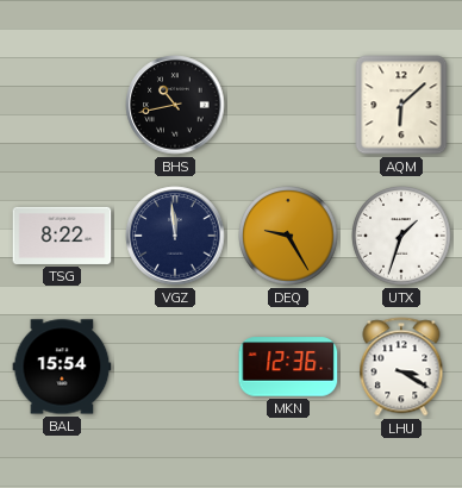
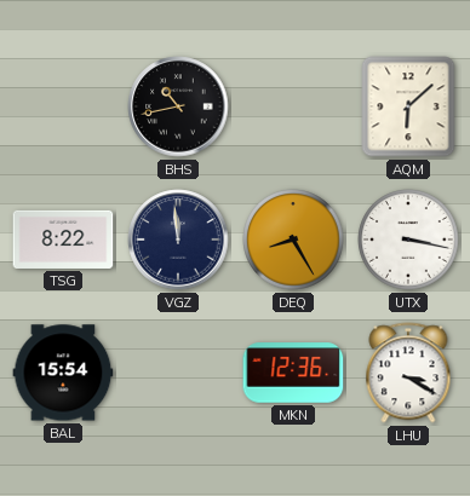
DEQ: 9:25 -> 8:25
UTX: 1:33 -> 3:17
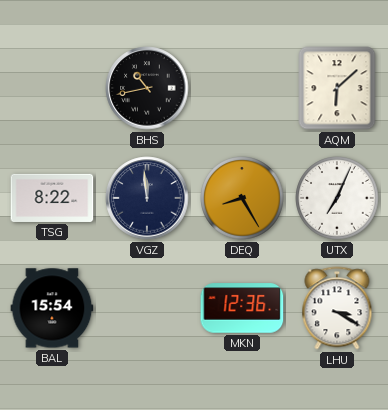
UTX: 3:17 -> 7:04
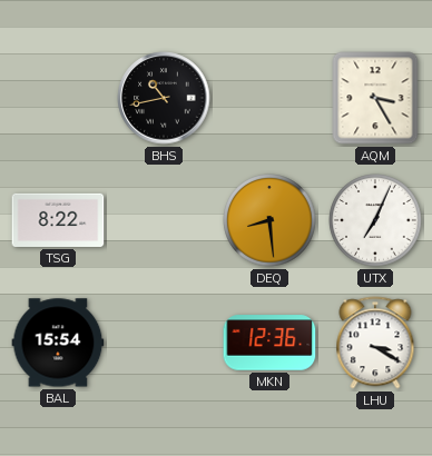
AQM: 6:08 -> 3:25
VGZ: 11:59 -> none
DEQ: 8:25 -> 8:29
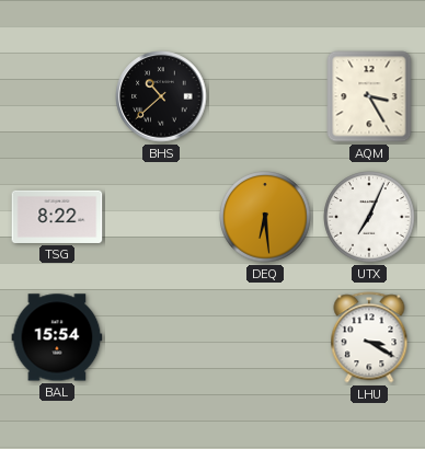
BHS: 10:43 -> 10:38
DEQ: 8:29 -> 6:29
MKN: 12:36 -> none
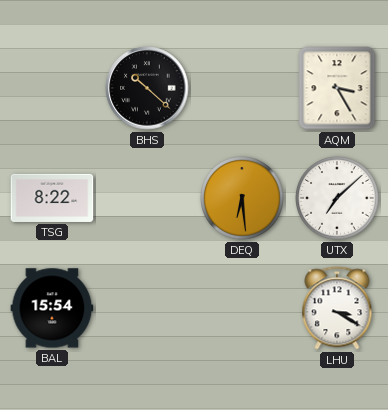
BHS: 10:38 -> 10:22
UTX: 7:04 -> 7:08
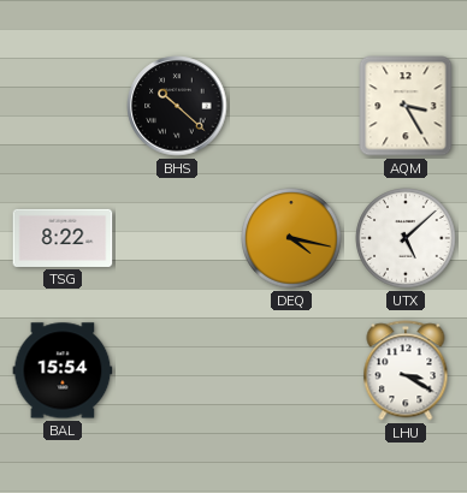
DEQ: 6:29 -> 4:17
UTX: 7:08 -> 5:08
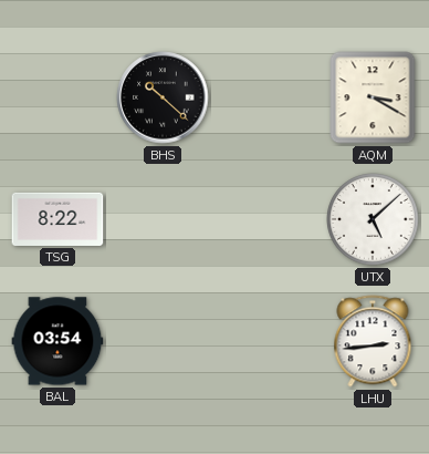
AQM: 3:25 -> 3:20
DEQ: 4:17 -> none
BAL: 15:54 -> 03:54
LHU: 3:20 -> 2:44
